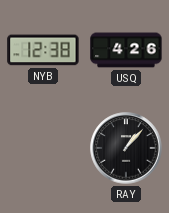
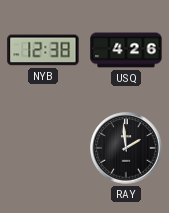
RAY: 1:07 -> 1:59
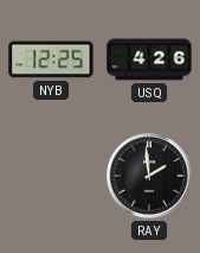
NYB: 12:38 -> 12:25
